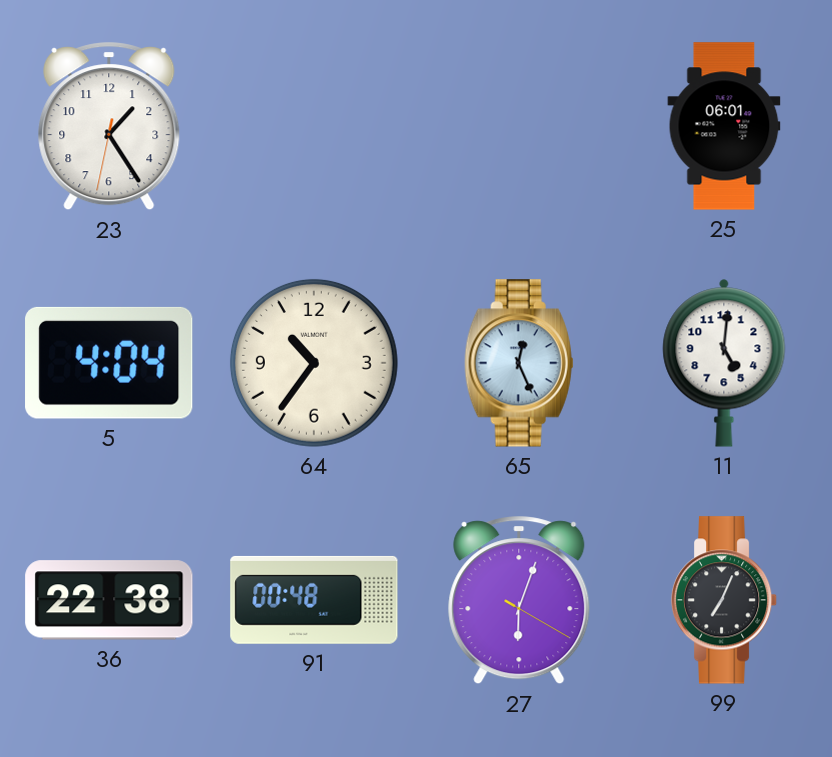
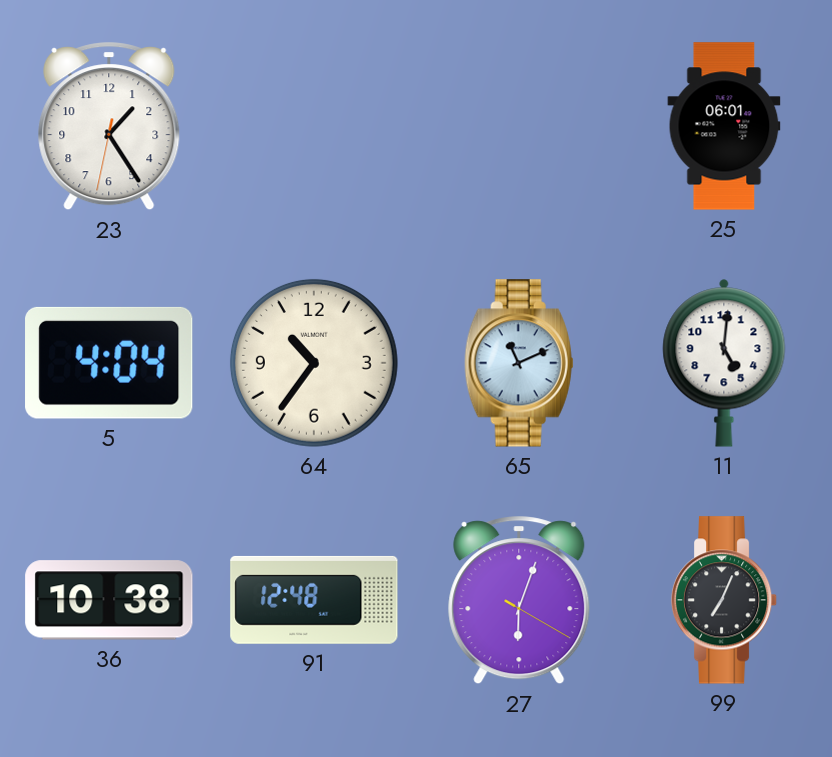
65: 12:26 -> 11:11
36: 22:38 -> 10:38
91: 00:48 -> 12:48
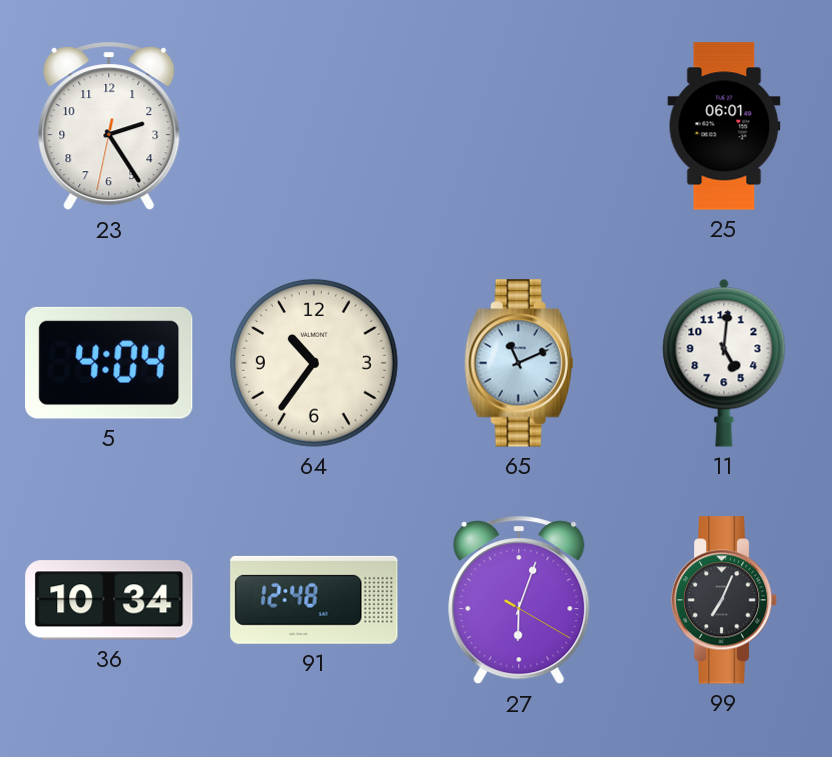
23: 1:24 -> 2:24
36: 10:38 -> 10:34
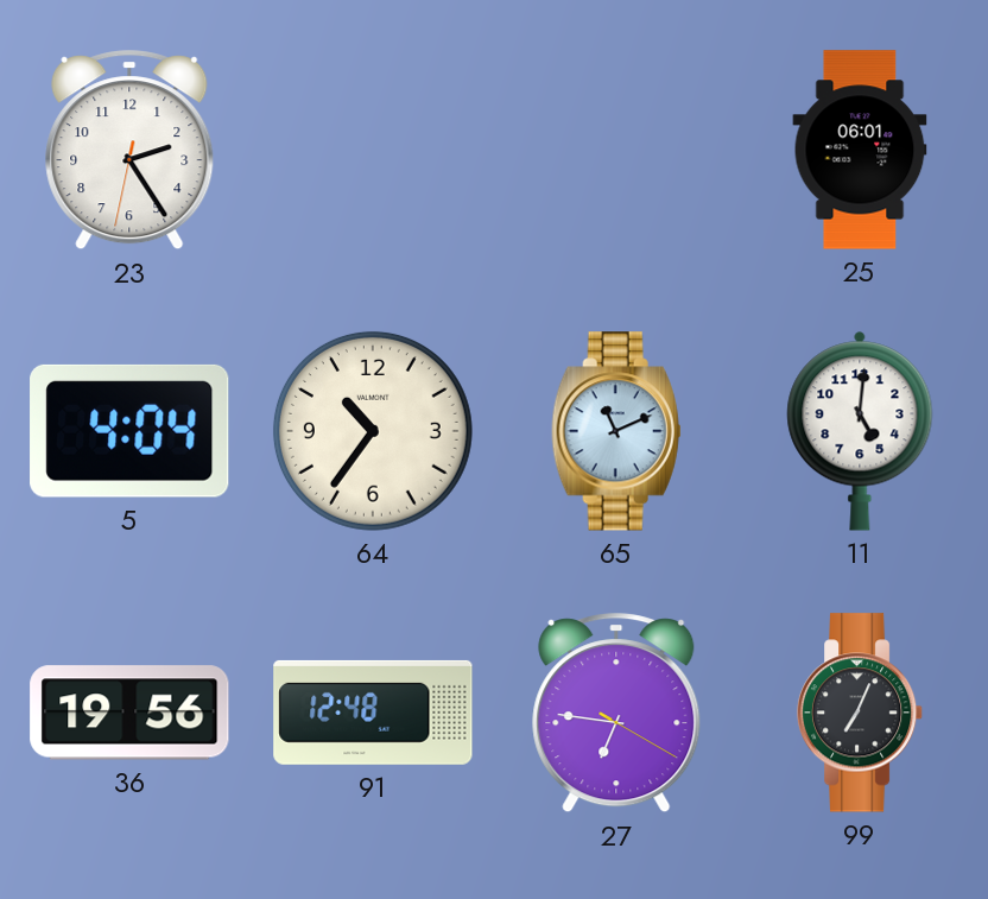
36: 10:34 -> 19:56
27: 6:03 -> 6:46
